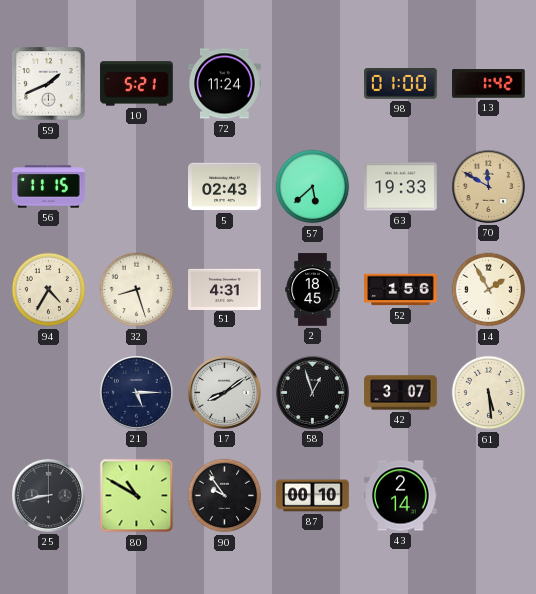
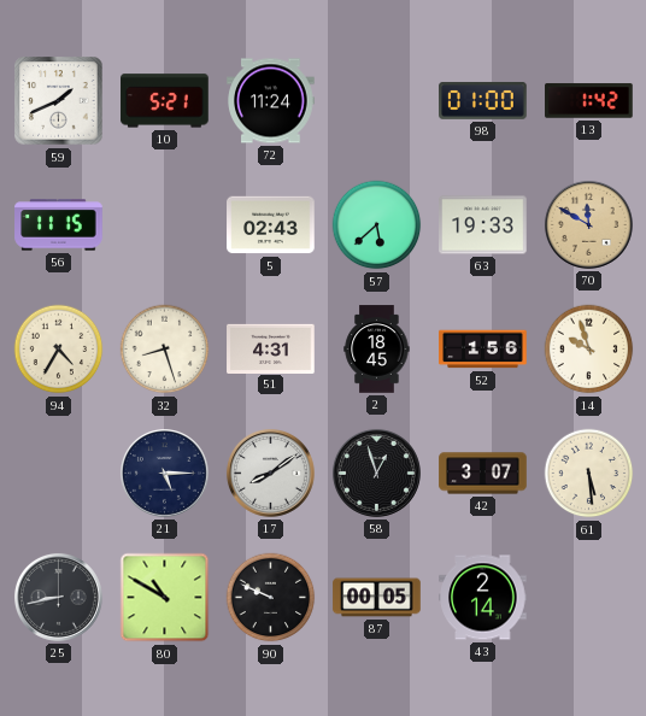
14: 1:55 -> 9:57
90: 9:54 -> 9:49
87: 00:10 -> 00:05
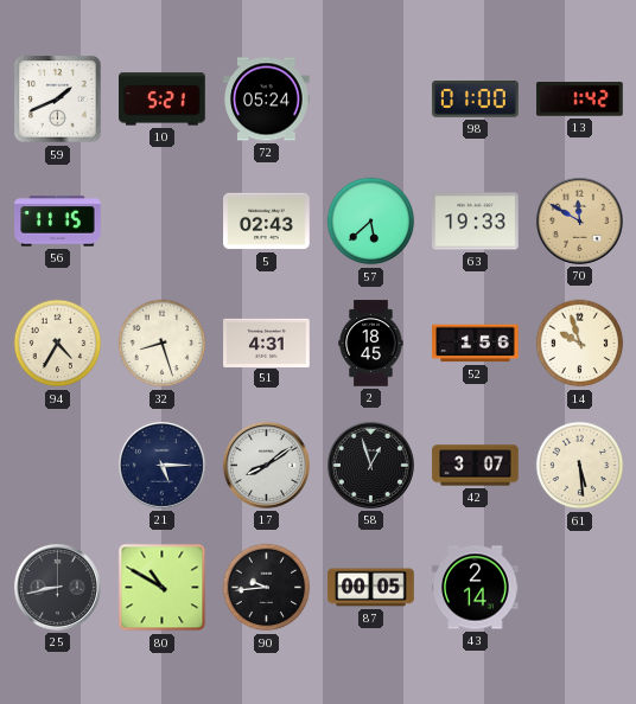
72: 11:24 -> 05:24
90: 9:49 -> 9:44
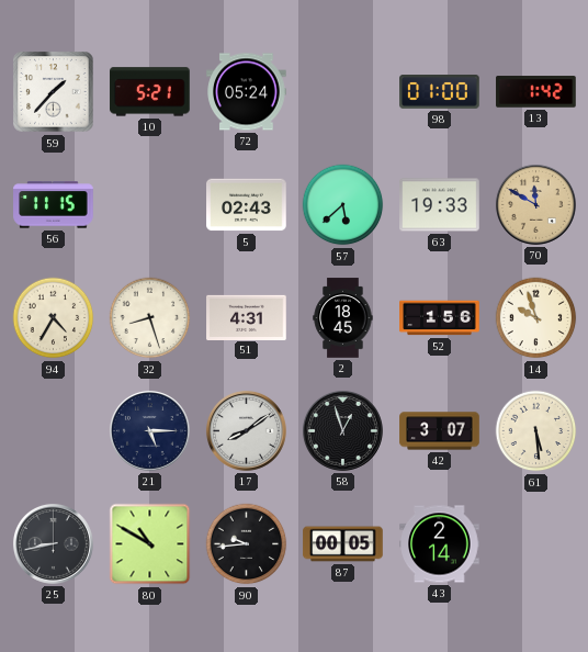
59: 1:41 -> 1:37
